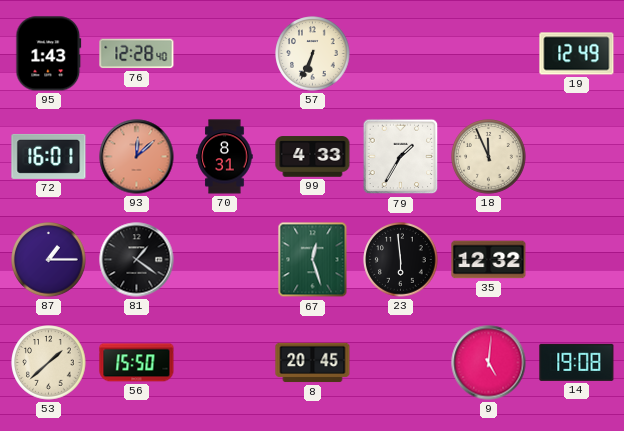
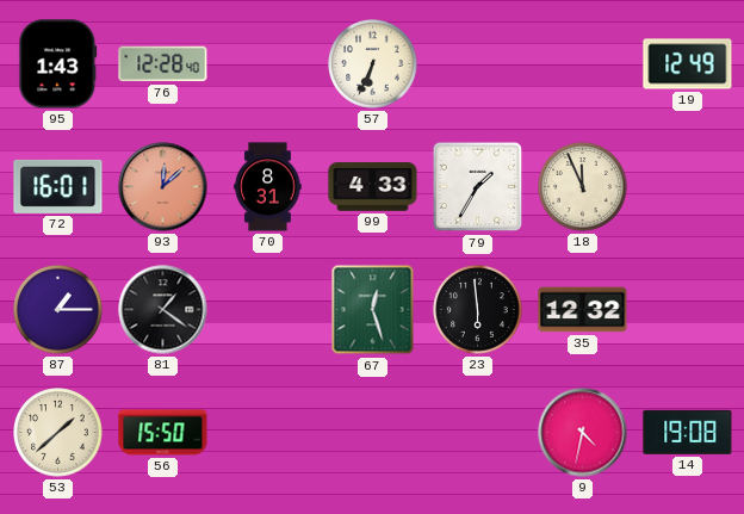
8: 20:45 -> none
9: 5:01 -> 4:32
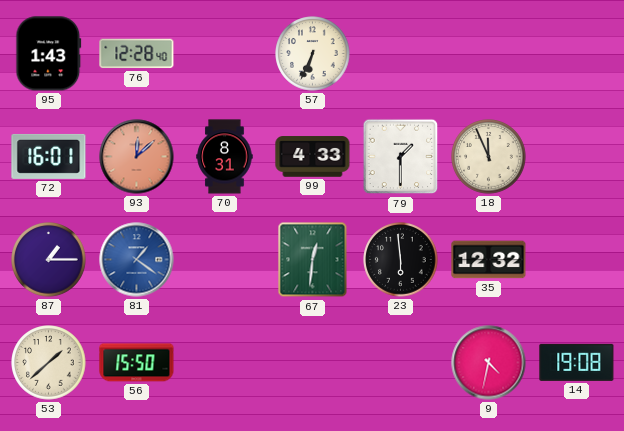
19: 12:49 -> none
79: 1:35 -> 1:30
81 dial: black -> blue
67: 12:27 -> 12:31
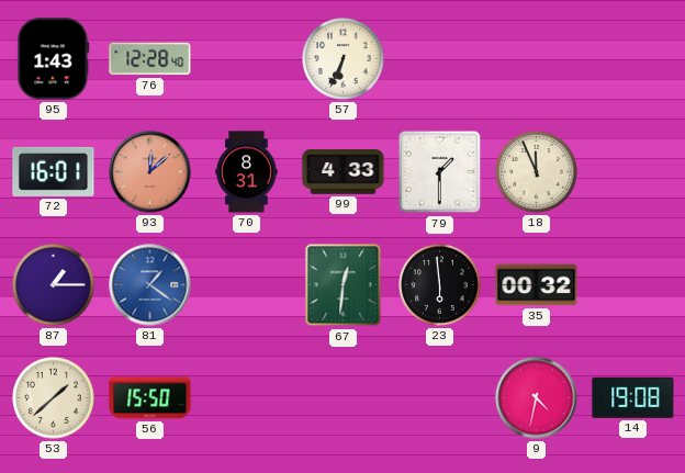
35: 12:32 -> 00:32
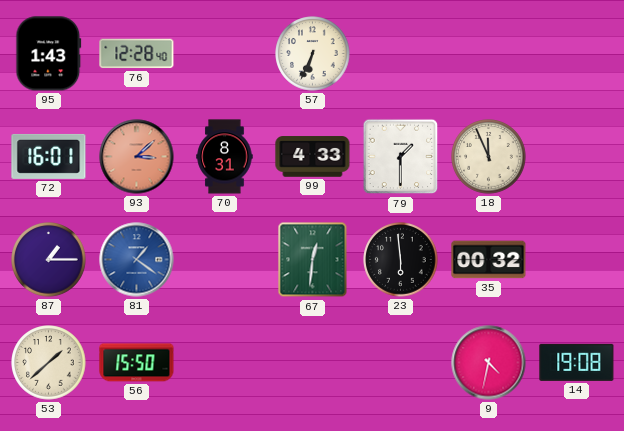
93: 12:08 -> 3:08
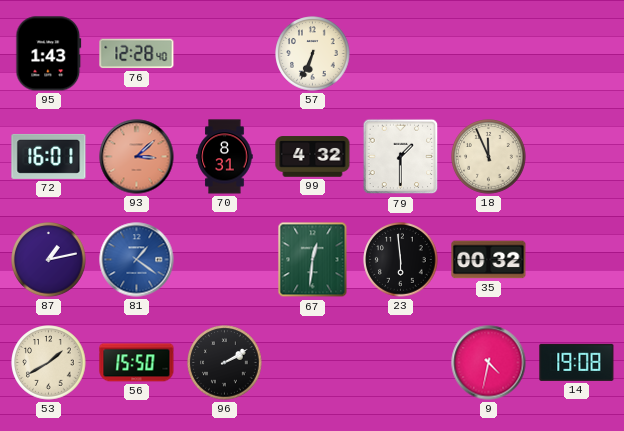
99: 4:33 -> 4:32
87: 1:15 -> 1:13
53: 1:38 -> 1:40
96: none -> 2:10
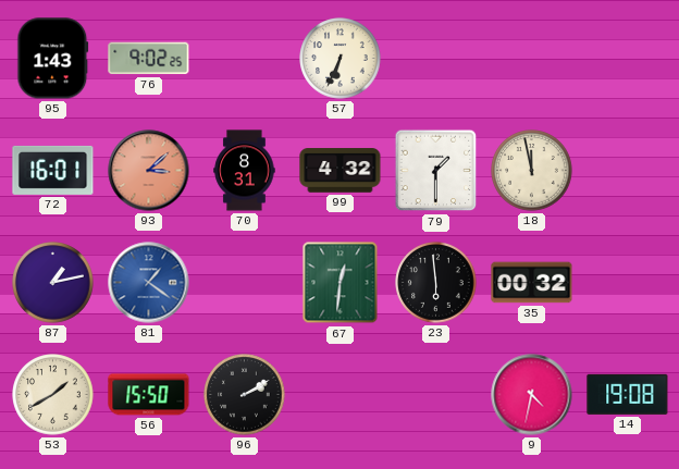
76: 12:28 -> 9:02
18: 11:56 -> 11:58
